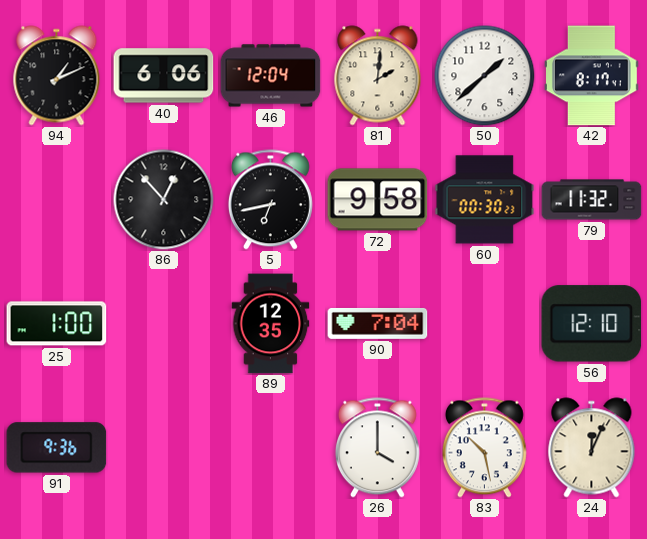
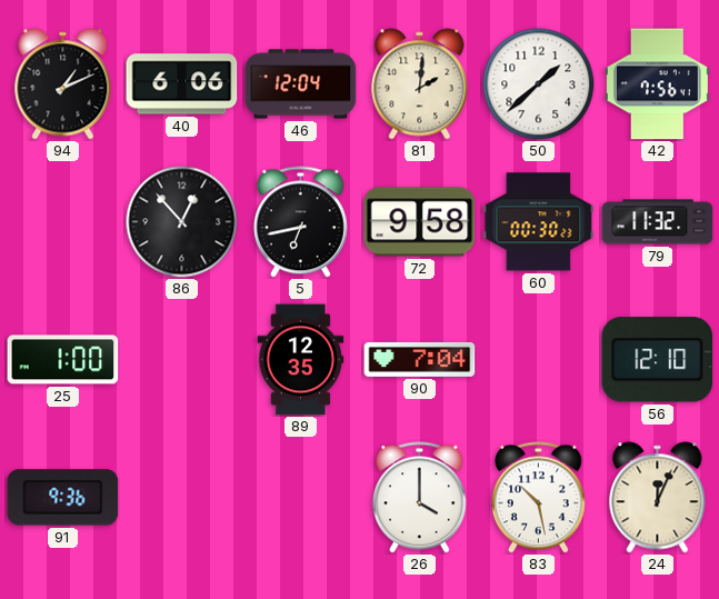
42: 8:17 -> 7:56
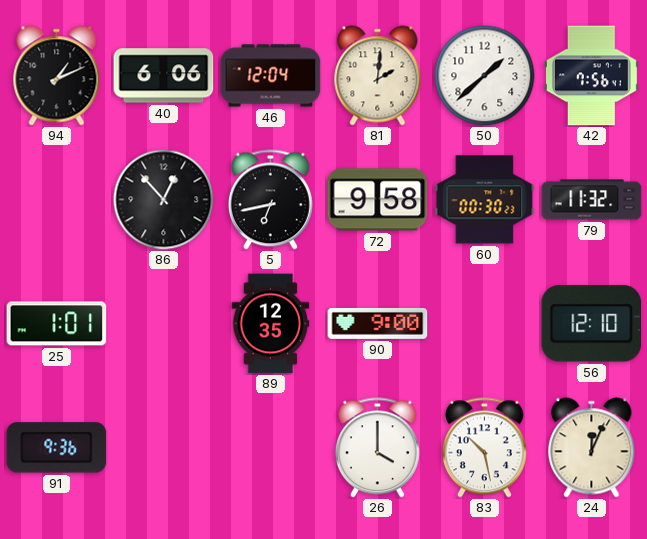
25: 1:00 -> 1:01
90: 7:04 -> 9:00
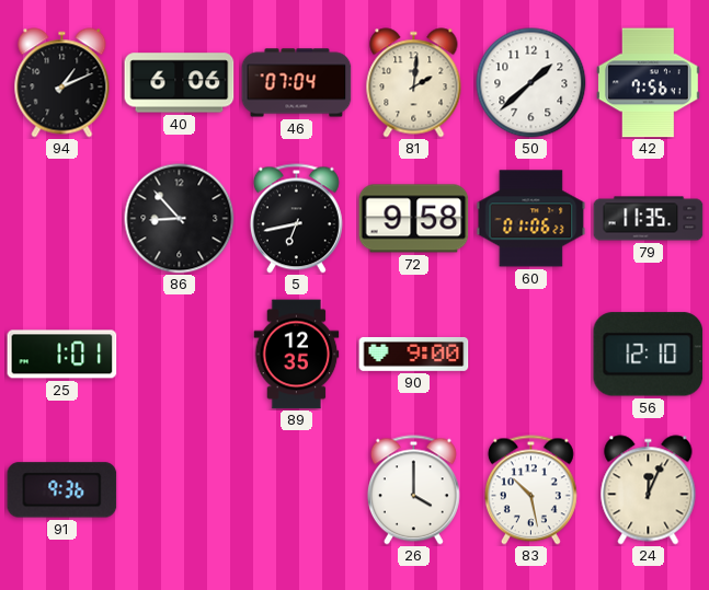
46: 12:04 -> 07:04
86: 12:53 -> 8:53
60: 00:30 -> 01:06
79: 11:32 -> 11:35
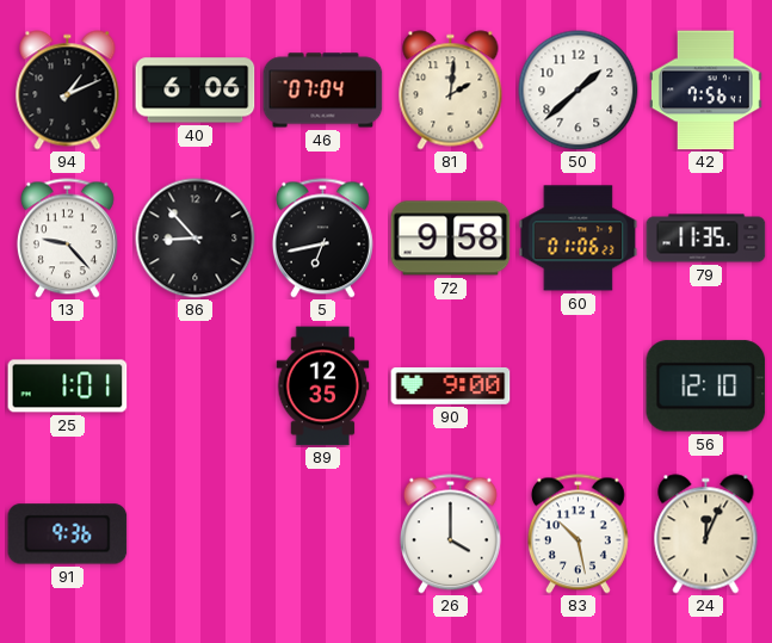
13: none -> 9:23
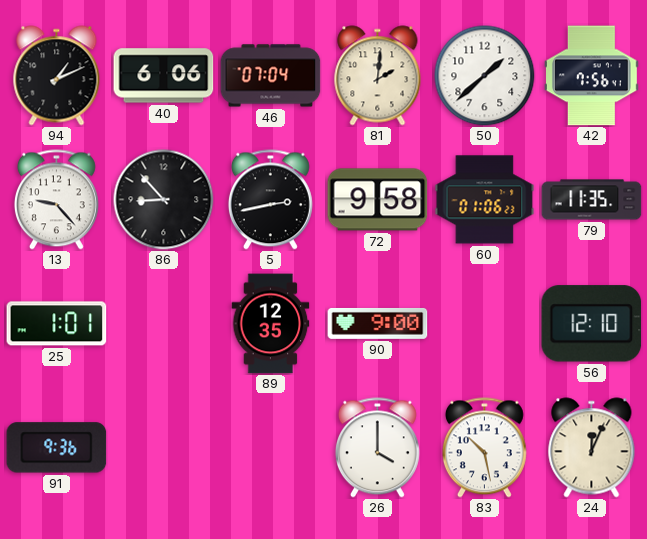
5: 6:43 -> 2:43
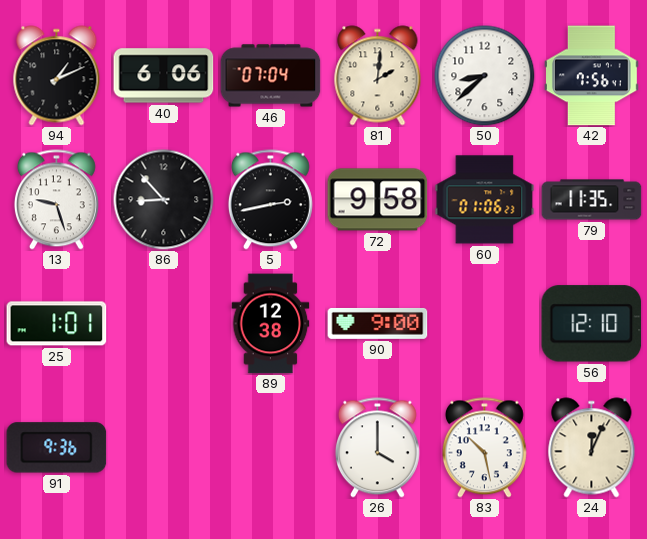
50: 1:38 -> 8:38
13: 9:23 -> 9:27
89: 12:35 -> 12:38
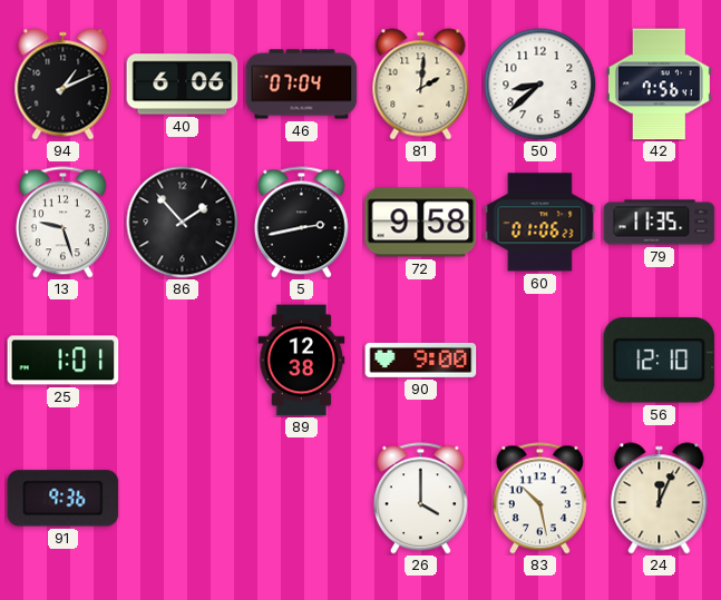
86: 8:53 -> 1:53
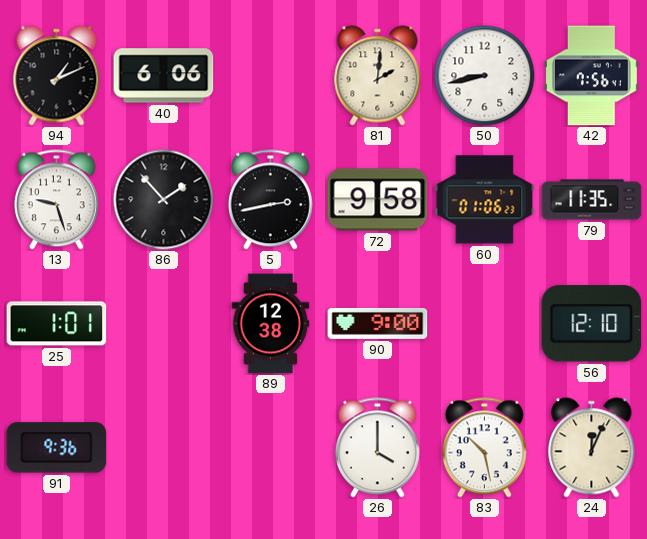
46: 07:04 -> none
50: 8:38 -> 8:43
